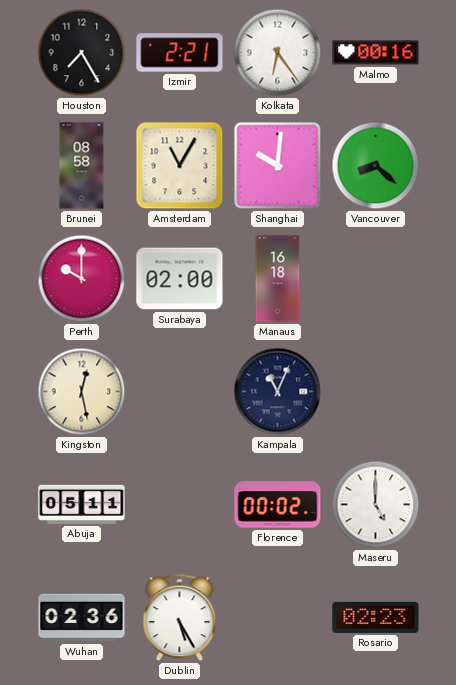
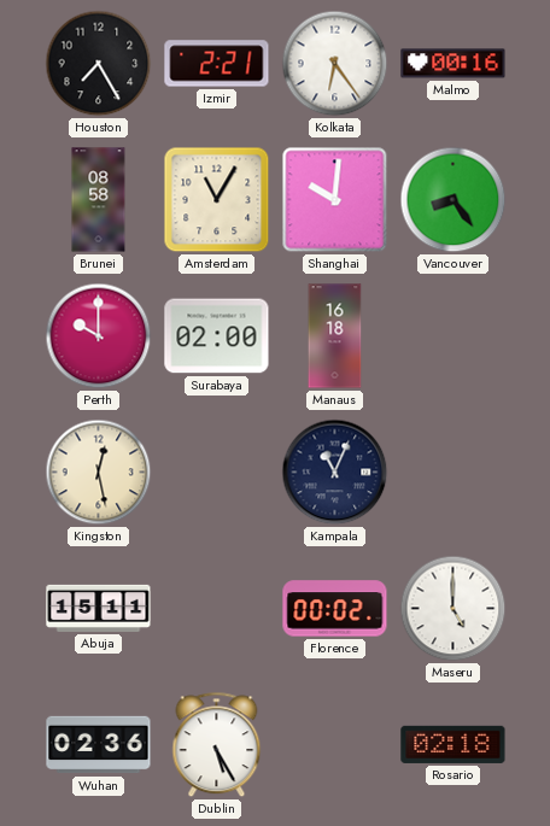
Vancouver: 8:22 -> 8:24
Abuja: 05:11 -> 15:11
Rosario: 02:23 -> 02:18
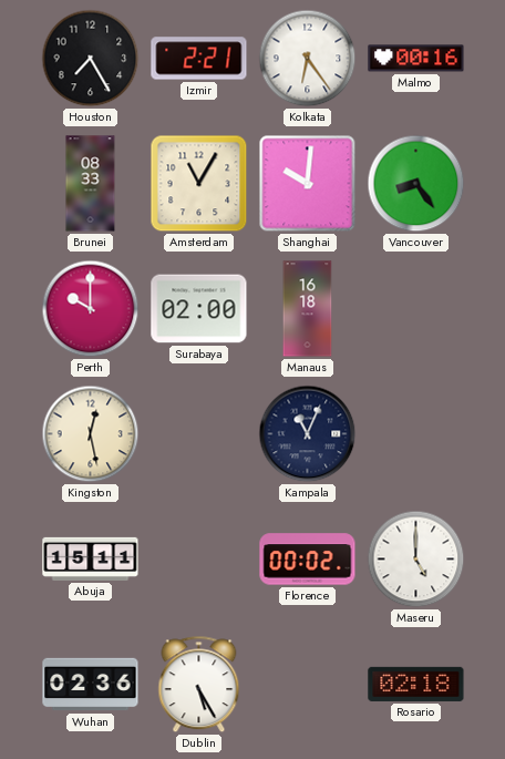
Brunei: 08:58 -> 08:33
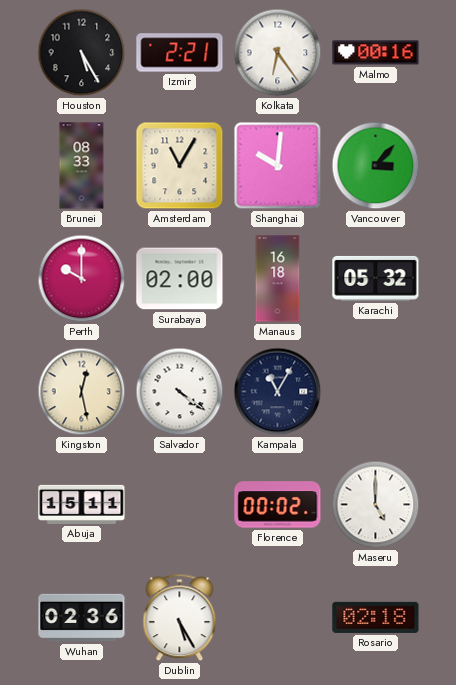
Houston: 7:25 -> 5:25
Vancouver: 8:24 -> 3:07
Karachi: none -> 05:32
Salvador: none -> 4:21
Kampala: 11:04 -> 11:05
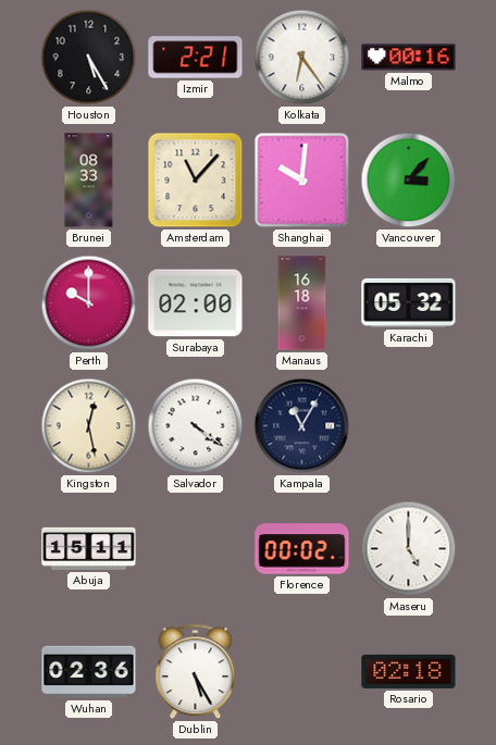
Amsterdam: 11:05 -> 11:07
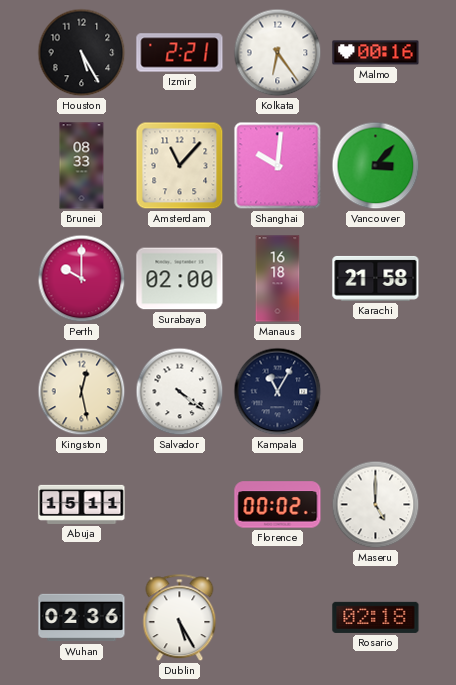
Karachi: 05:32 -> 21:58
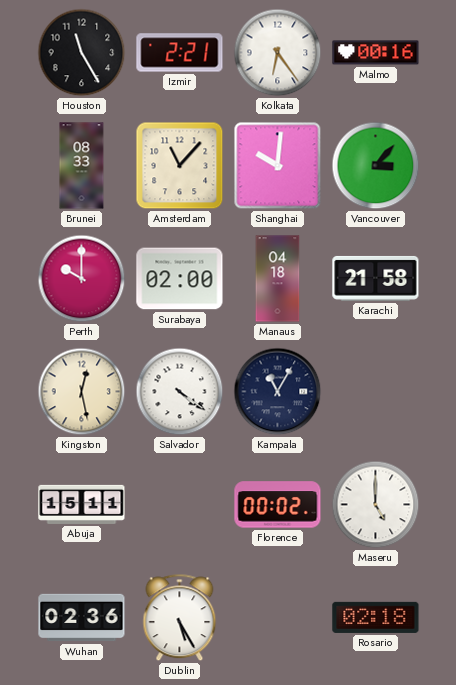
Houston: 5:25 -> 11:25
Manaus: 16:18 -> 04:18
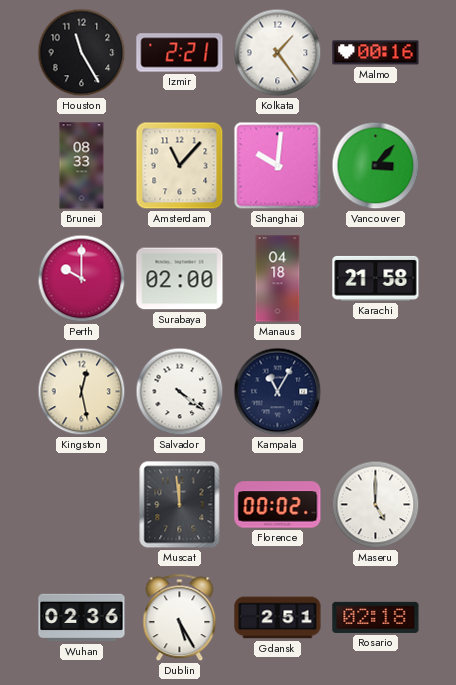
Kolkata: 6:24 -> 1:24
Abuja: 15:11 -> none
Muscat: none -> 11:59
Gdansk: none -> 2:51
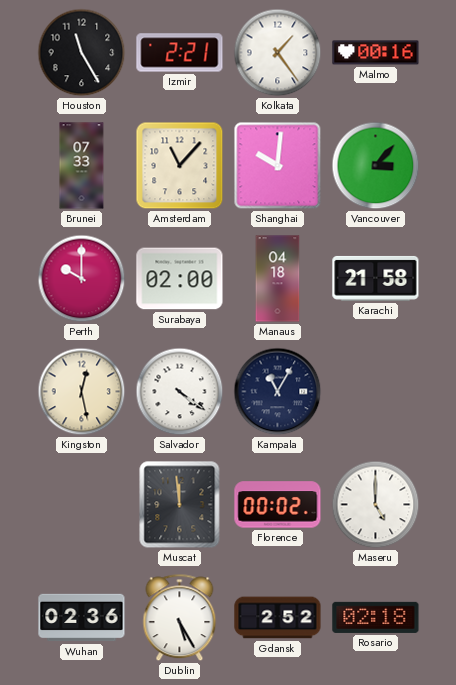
Brunei: 08:33 -> 07:33
Gdansk: 2:51 -> 2:52
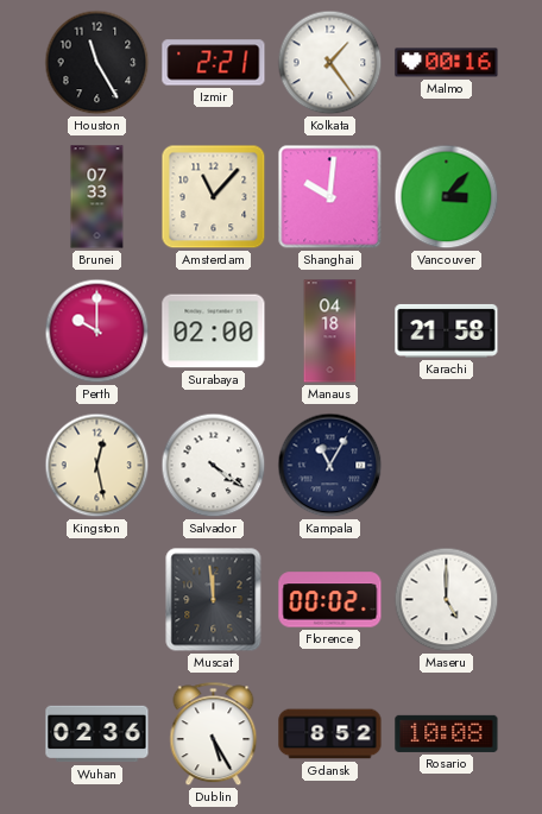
Gdansk: 2:52 -> 8:52
Rosario: 02:18 -> 10:08
